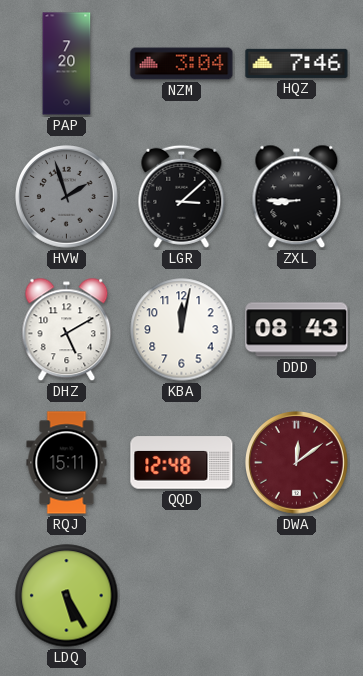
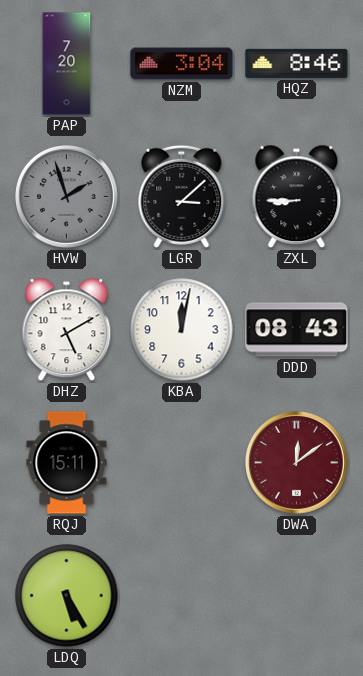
HQZ: 7:46 -> 8:46
QQD: 12:48 -> none
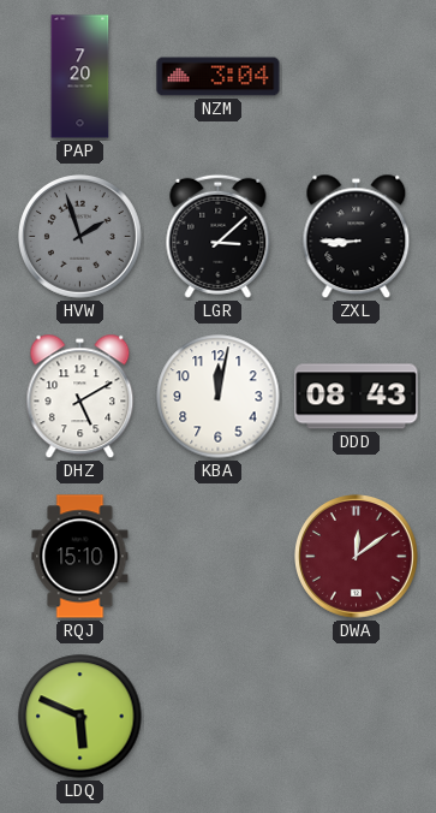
HQZ: 8:46 -> none
RQJ: 15:11 -> 15:10
LDQ: 5:25 -> 5:49
